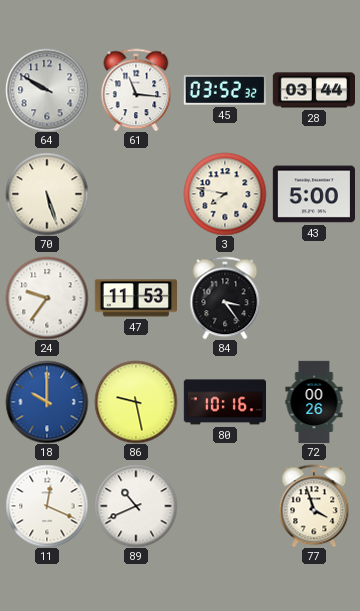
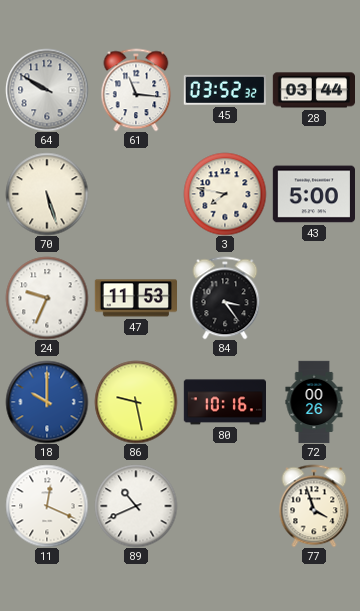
24: 9:36 -> 9:34
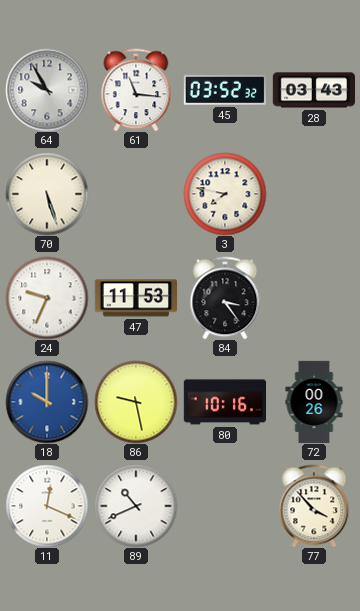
64: 9:50 -> 9:55
28: 03:44 -> 03:43
43: 5:00 -> none
77: 3:57 -> 3:53
